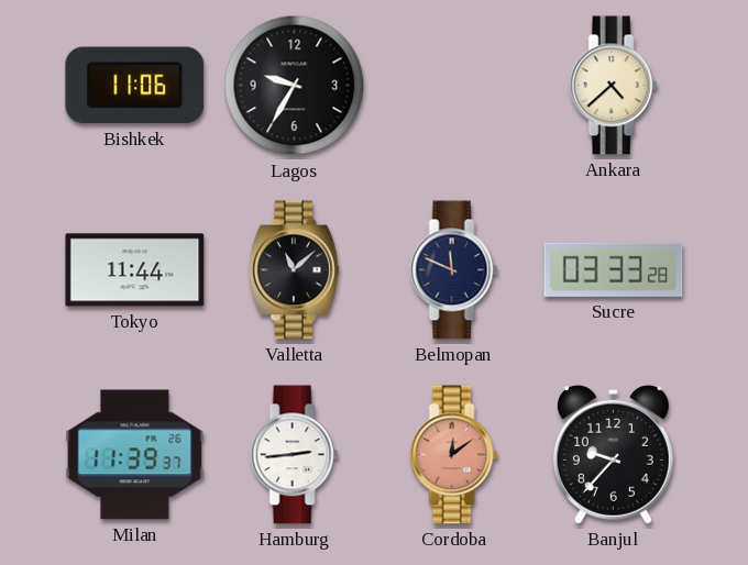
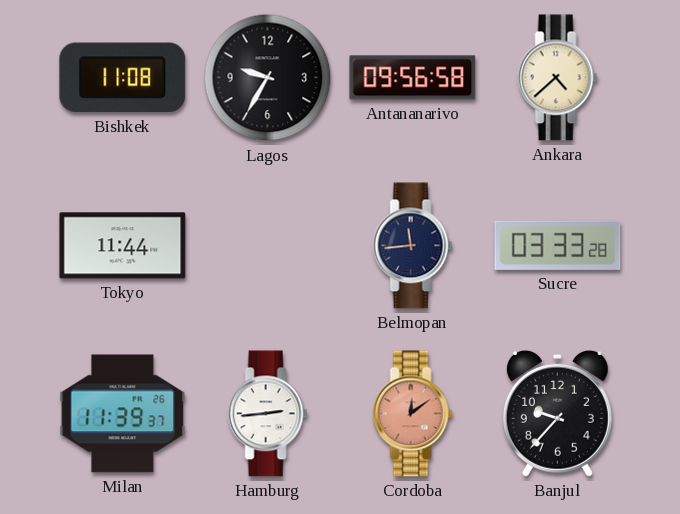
Bishkek: 11:06 -> 11:08
Antananarivo: none -> 09:56
Valletta: 11:08 -> none
Belmopan: 11:49 -> 11:44
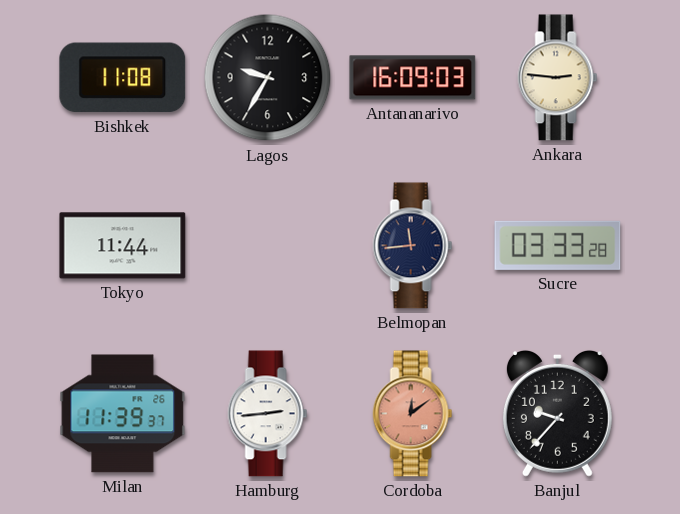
Antananarivo: 09:56 -> 16:09
Ankara: 4:38 -> 2:46
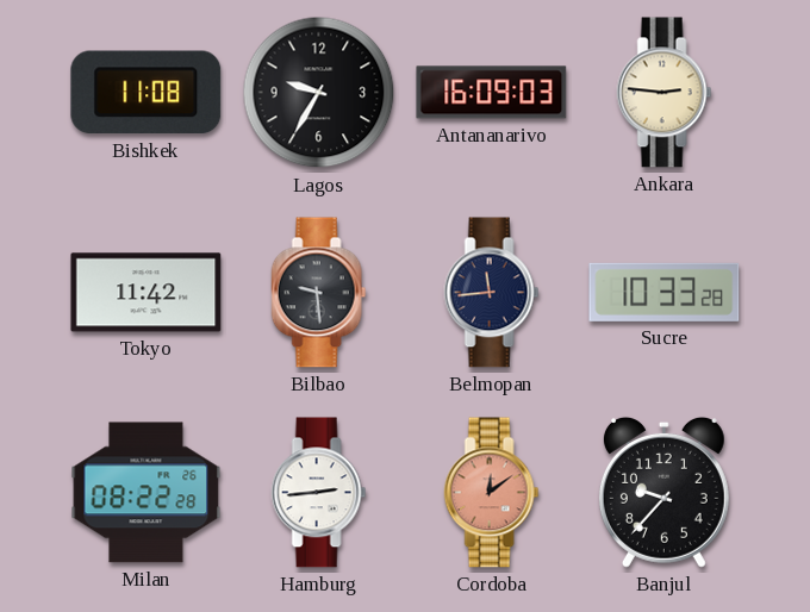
Tokyo: 11:44 -> 11:42
Bilbao: none -> 9:29
Sucre: 03:33 -> 10:33
Milan: 11:39 -> 08:22
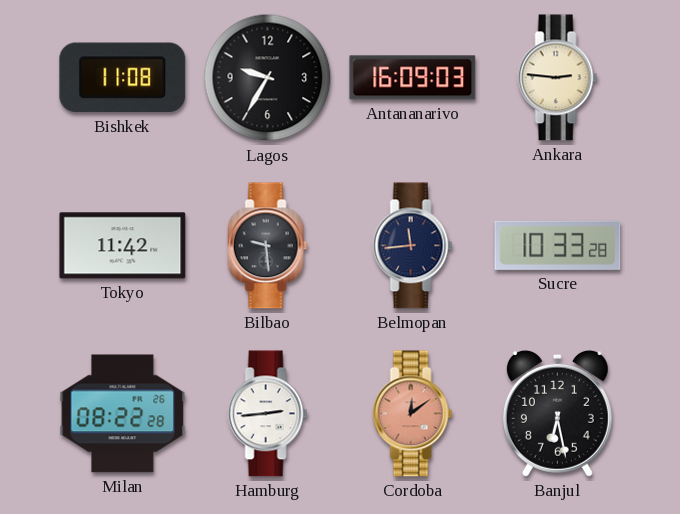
Banjul: 9:37 -> 6:28
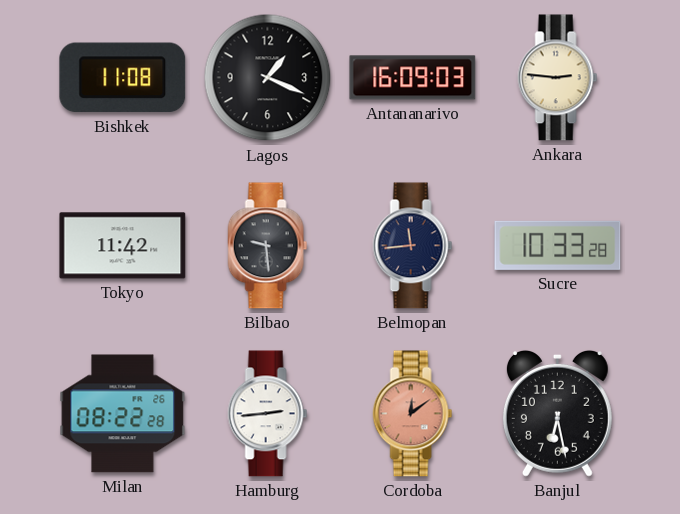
Lagos: 9:35 -> 1:19
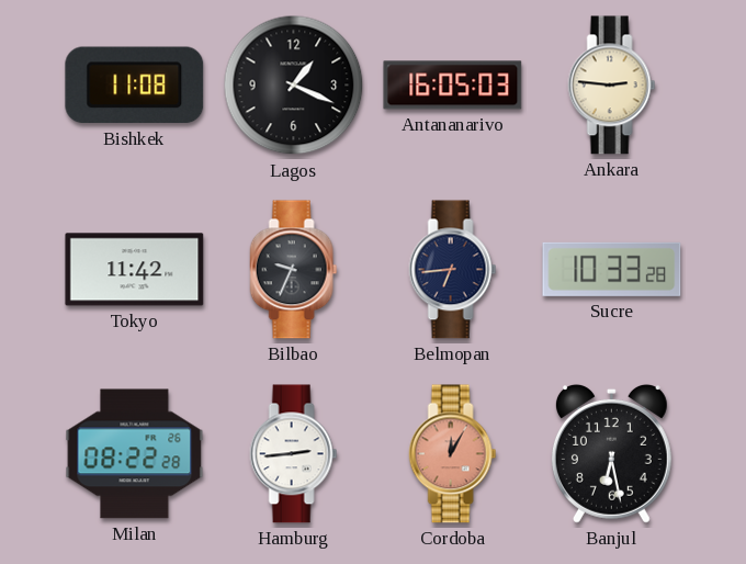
Antananarivo: 16:09 -> 16:05
Bilbao: 9:29 -> 9:34
Belmopan: 11:44 -> 6:44
Cordoba: 12:09 -> 12:05
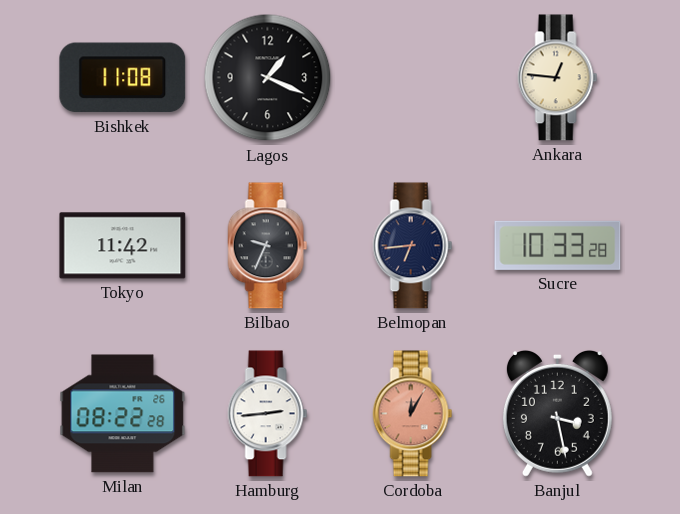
Antananarivo: 16:05 -> none
Ankara: 2:46 -> 12:46
Banjul: 6:28 -> 3:28
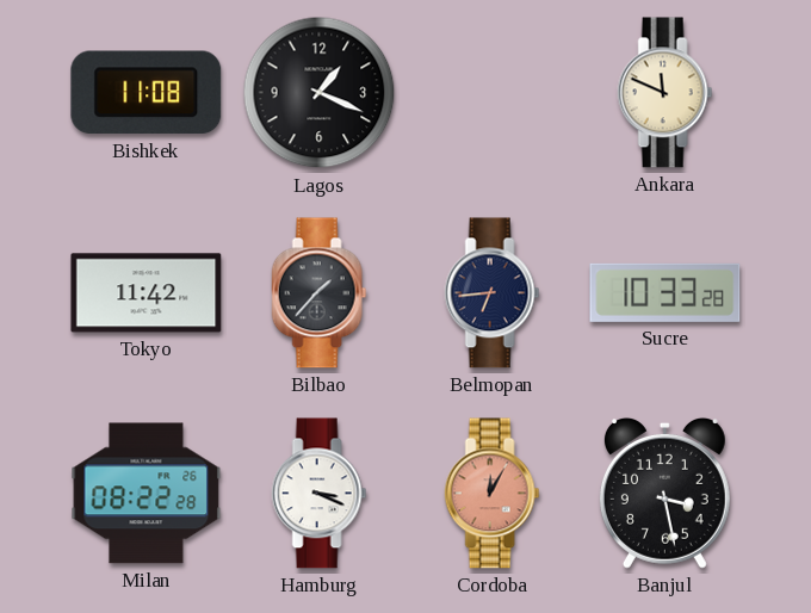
Ankara: 12:46 -> 11:49
Bilbao: 9:34 -> 1:37
Hamburg: 2:44 -> 3:19
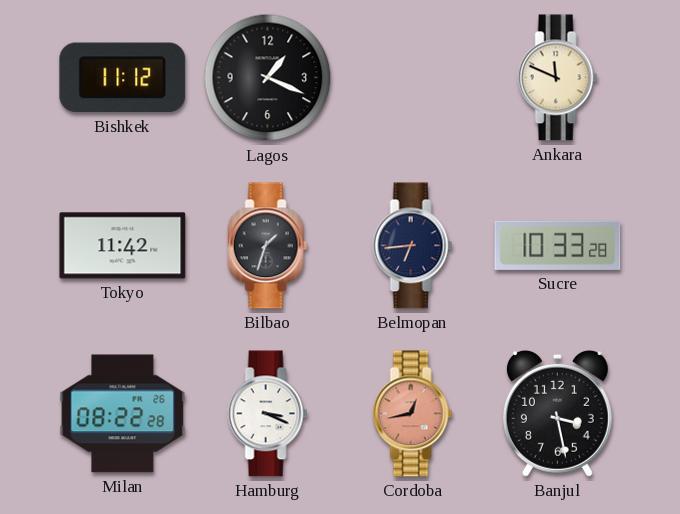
Bishkek: 11:08 -> 11:12
Bilbao: 1:37 -> 1:33
Cordoba: 12:05 -> 12:43
